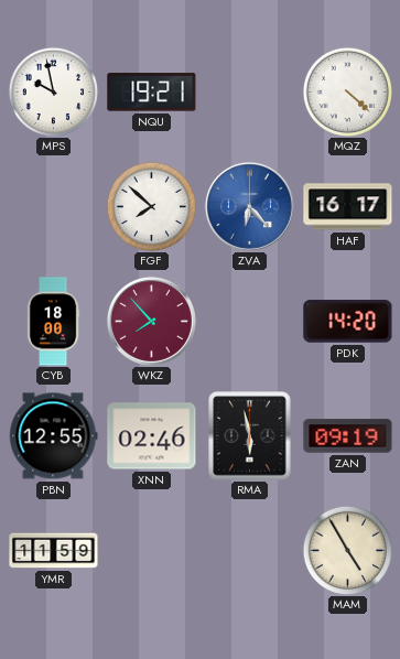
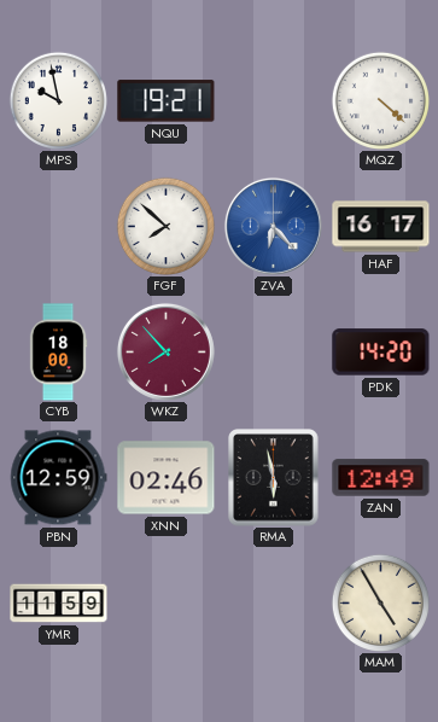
PBN: 12:55 -> 12:59
ZAN: 09:19 -> 12:49
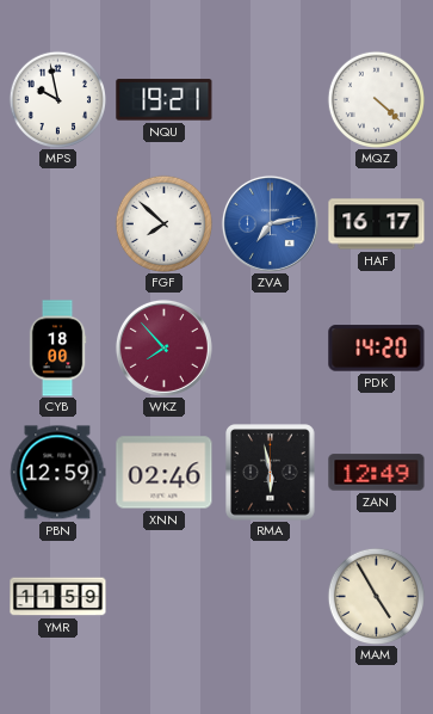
ZVA: 6:23 -> 7:13
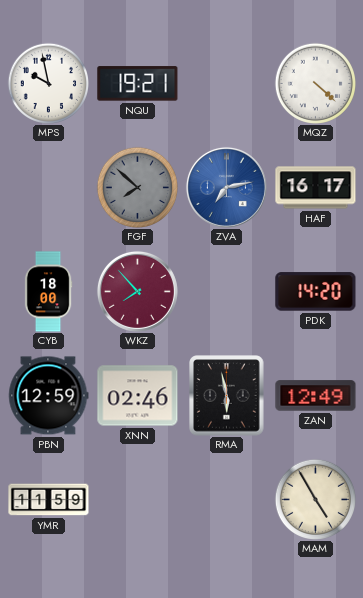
FGF dial: white -> grey
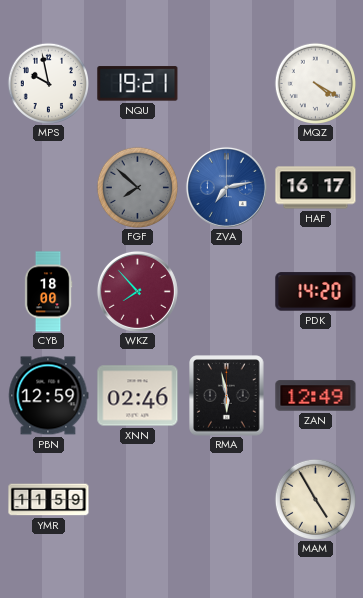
MQZ: 4:22 -> 4:20
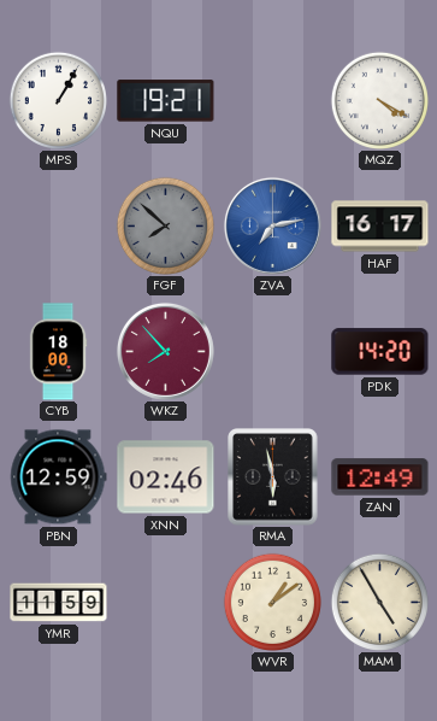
MPS: 9:58 -> 1:05
WVR: none -> 1:09
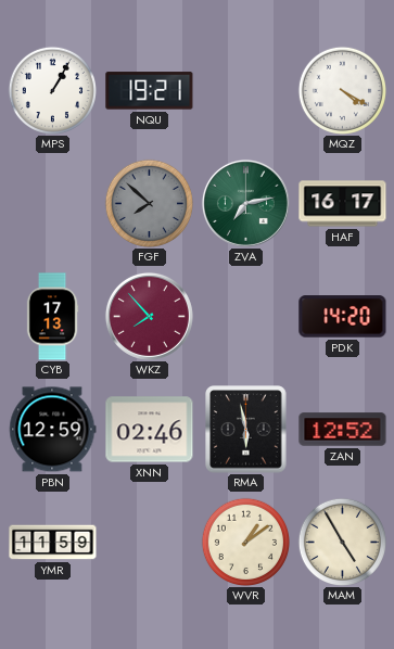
ZVA dial: blue -> green
CYB: 18:00 -> 17:13
ZAN: 12:49 -> 12:52
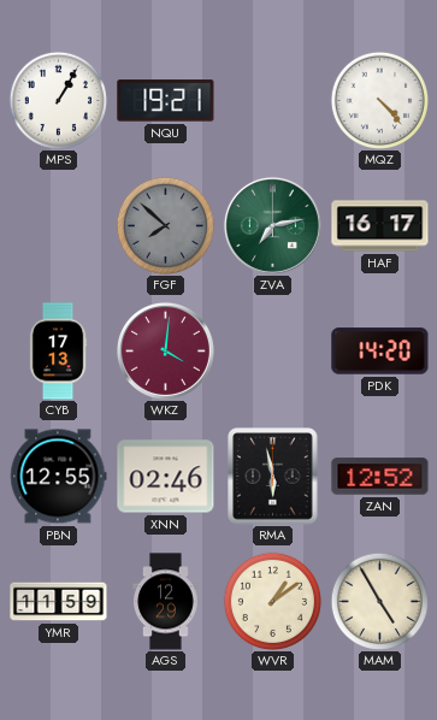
MQZ: 4:20 -> 4:23
WKZ: 7:53 -> 4:01
PBN: 12:59 -> 12:55
AGS: none -> 12:29
